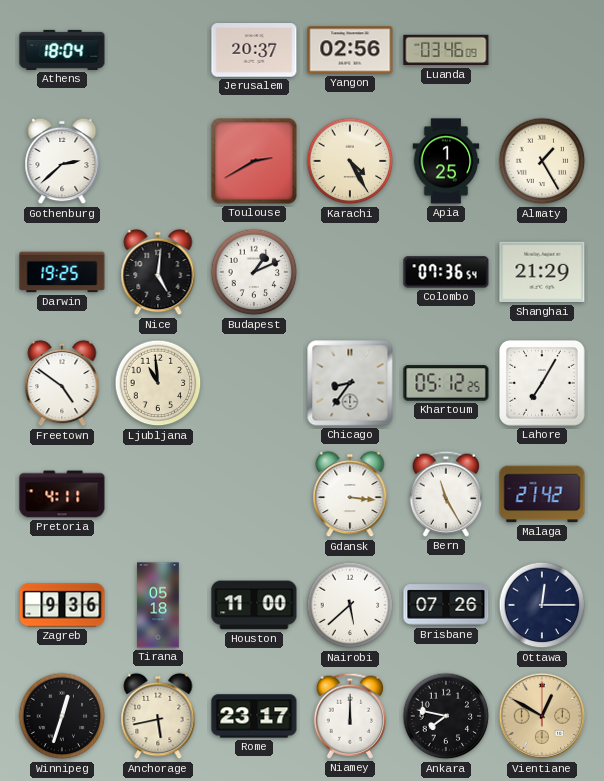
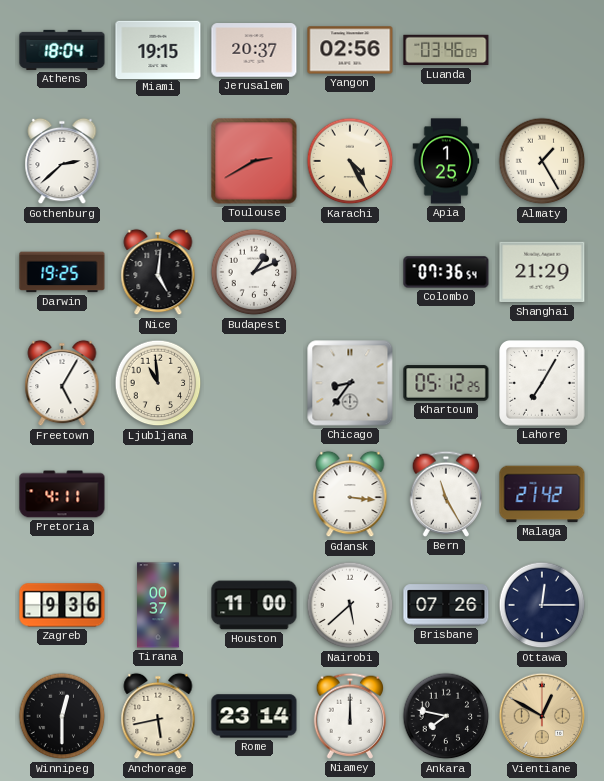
Miami: none -> 19:15
Freetown: 4:51 -> 5:05
Tirana: 05:18 -> 00:37
Winnipeg: 12:33 -> 12:30
Rome: 23:17 -> 23:14
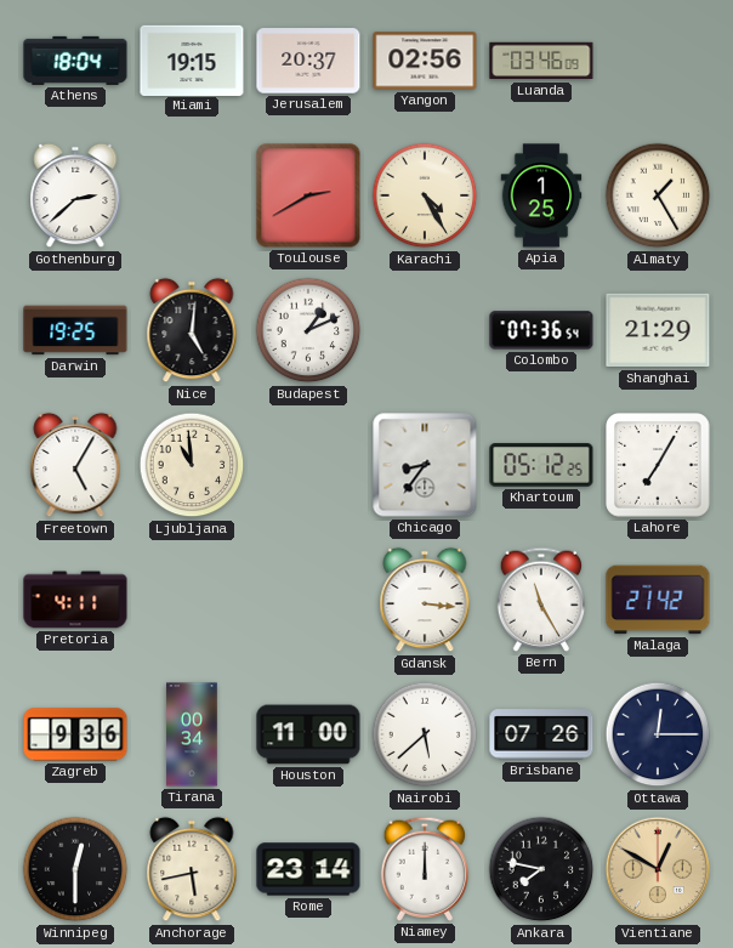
Tirana: 00:37 -> 00:34
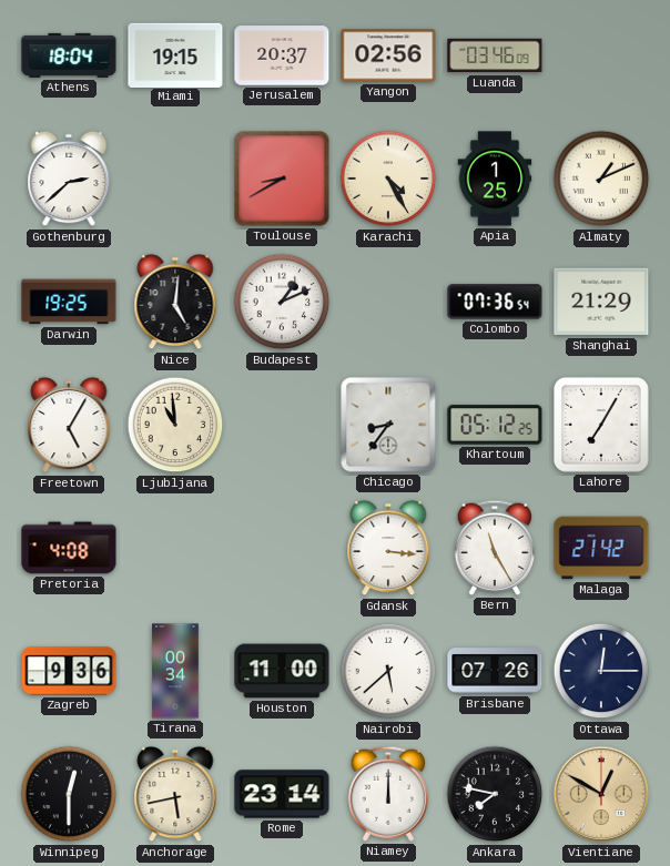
Toulouse: 2:40 -> 8:40
Almaty: 1:25 -> 1:11
Pretoria: 4:11 -> 4:08
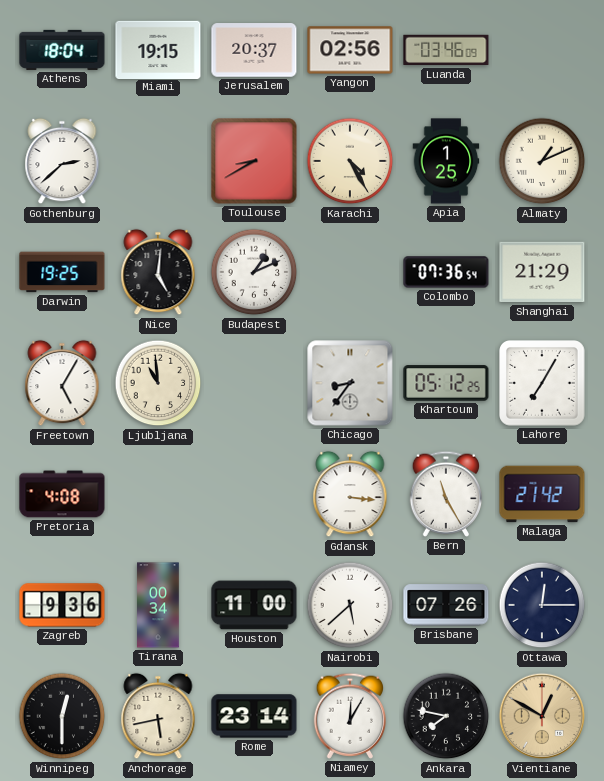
Niamey: 12:00 -> 12:05
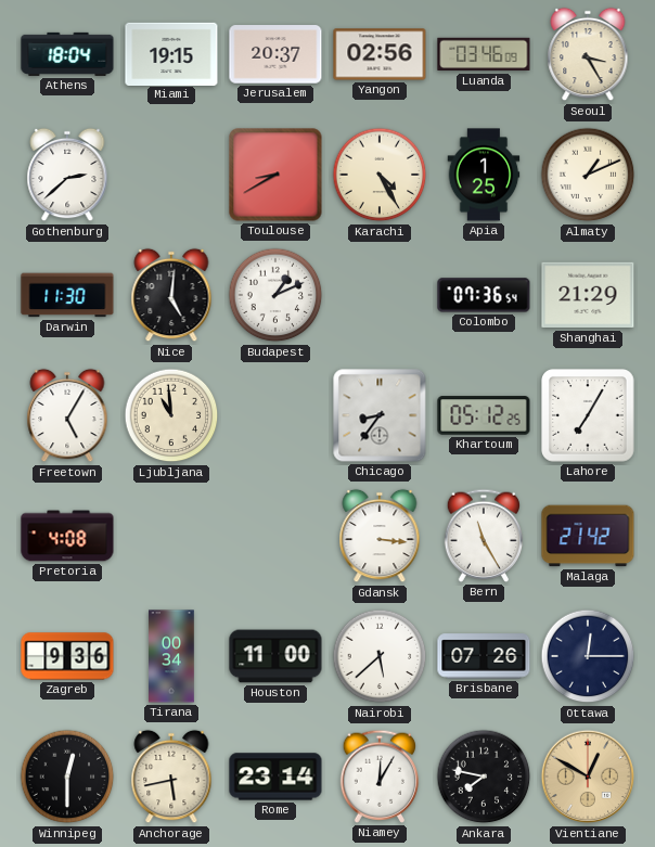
Seoul: none -> 3:25
Darwin: 19:25 -> 11:30
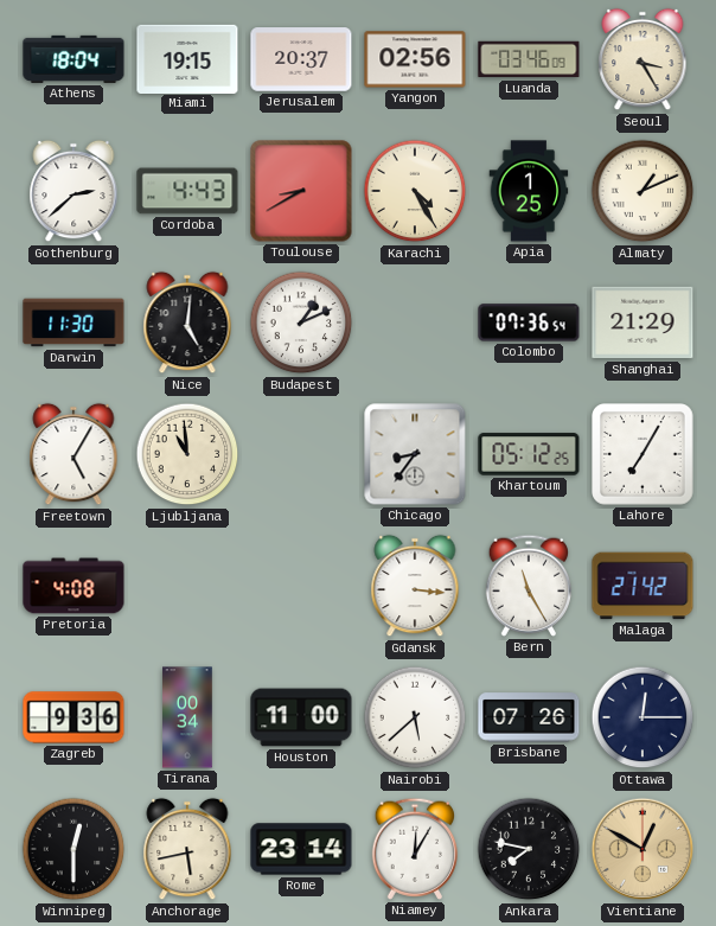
Cordoba: none -> 4:43
